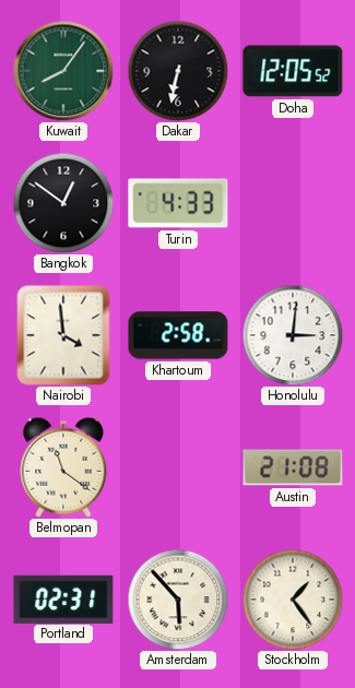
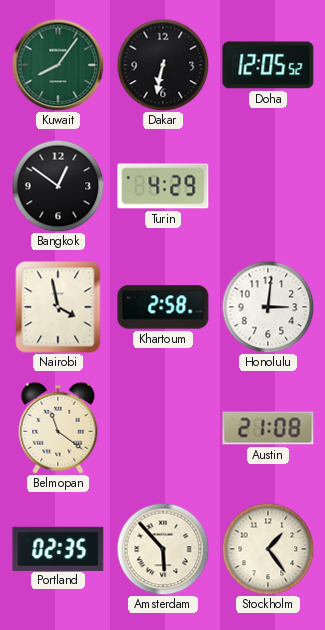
Turin: 4:33 -> 4:29
Nairobi: 3:59 -> 3:58
Portland: 02:31 -> 02:35
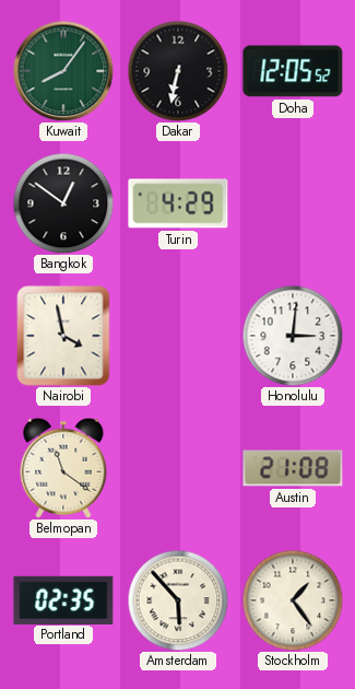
Khartoum: 2:58 -> none
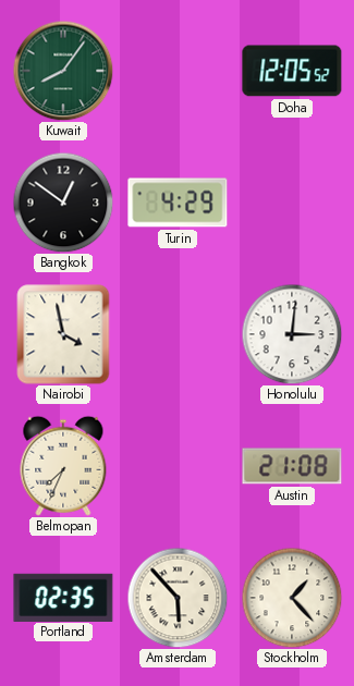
Dakar: 6:32 -> none
Belmopan: 11:21 -> 7:34
Stockholm: 1:24 -> 1:23
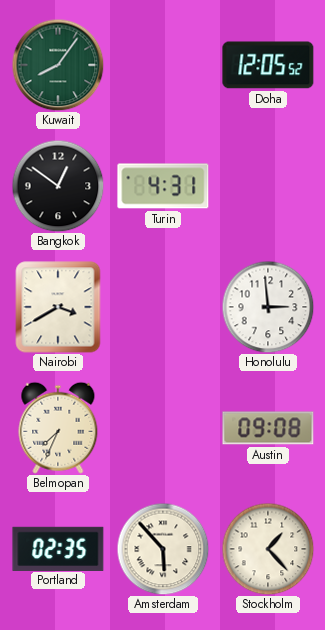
Turin: 4:29 -> 4:31
Nairobi: 3:58 -> 3:40
Honolulu: 3:01 -> 2:59
Austin: 21:08 -> 09:08
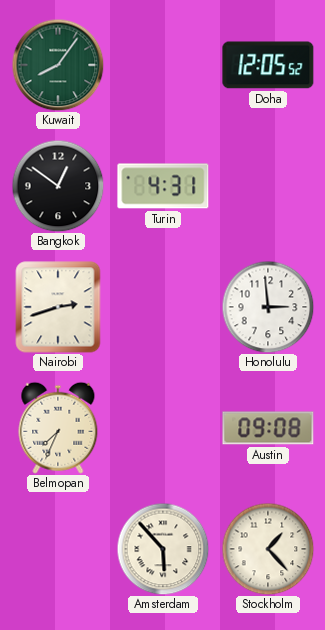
Nairobi: 3:40 -> 2:42
Portland: 02:35 -> none
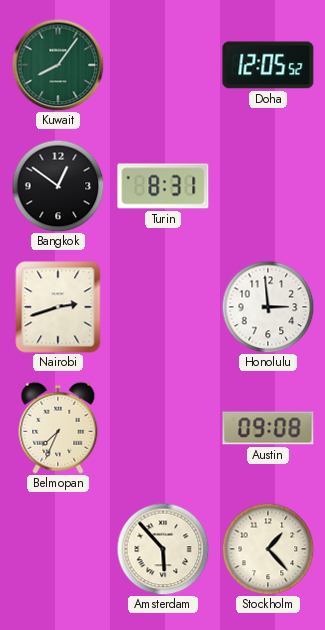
Turin: 4:31 -> 8:31
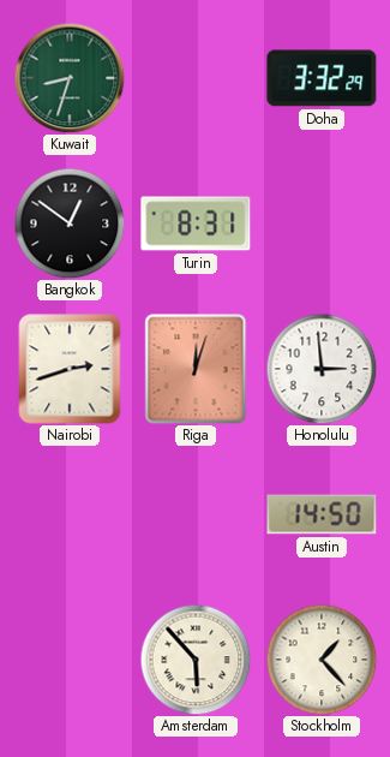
Kuwait: 8:06 -> 8:33
Doha: 12:05 -> 3:32
Riga: none -> 12:03
Belmopan: 7:34 -> none
Austin: 09:08 -> 14:50
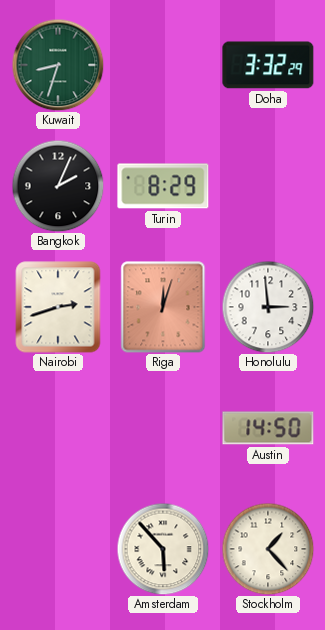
Bangkok: 12:51 -> 2:04
Turin: 8:31 -> 8:29
